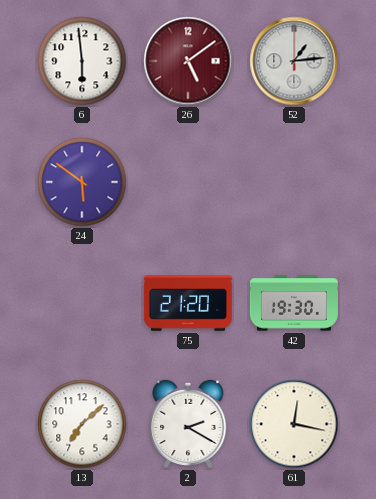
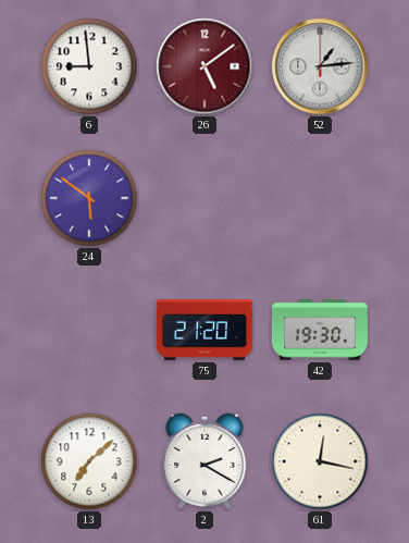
6: 5:59 -> 8:59
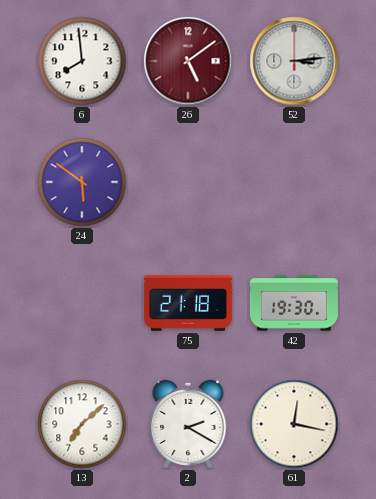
6: 8:59 -> 7:59
52: 1:14 -> 3:14
75: 21:20 -> 21:18
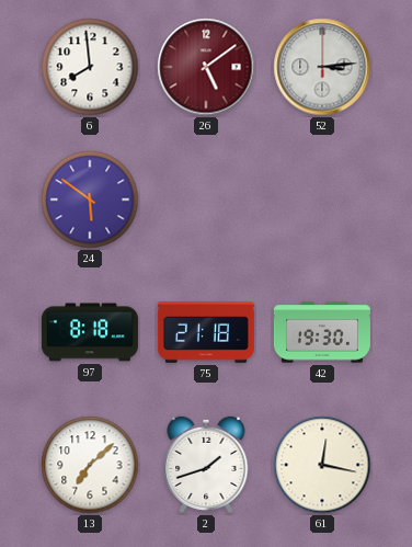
97: none -> 8:18
2: 2:20 -> 1:42
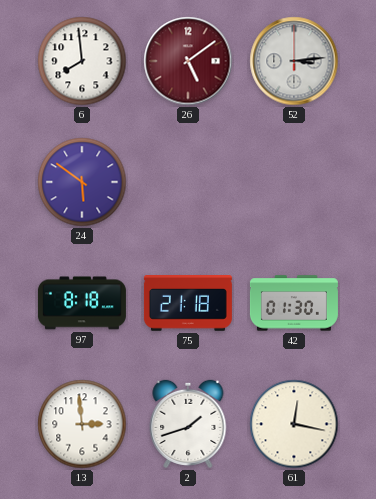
42: 19:30 -> 01:30
13: 7:08 -> 2:59
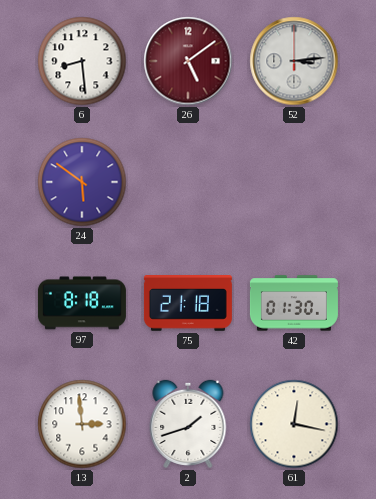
6: 7:59 -> 8:29
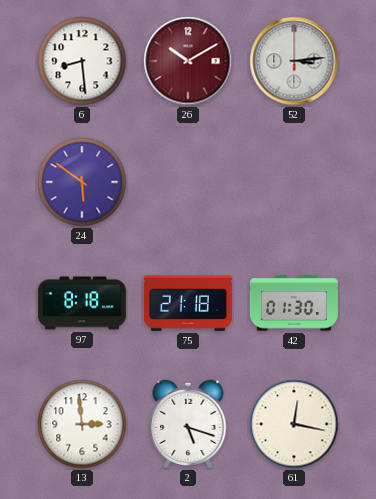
26: 5:09 -> 10:10
2: 1:42 -> 5:18
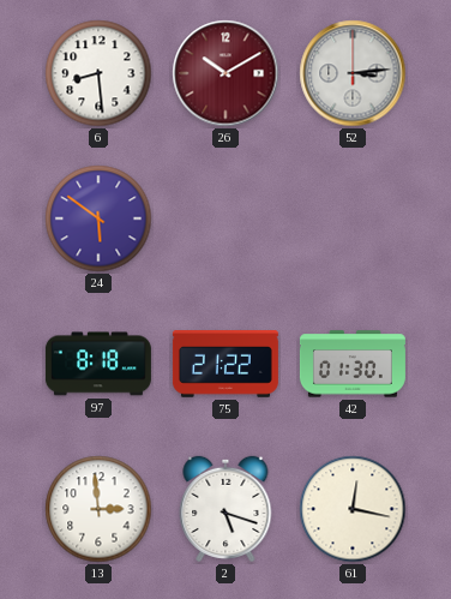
75: 21:18 -> 21:22
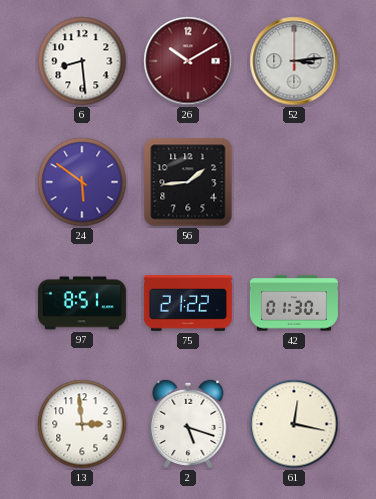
56: none -> 1:44
97: 8:18 -> 8:51
